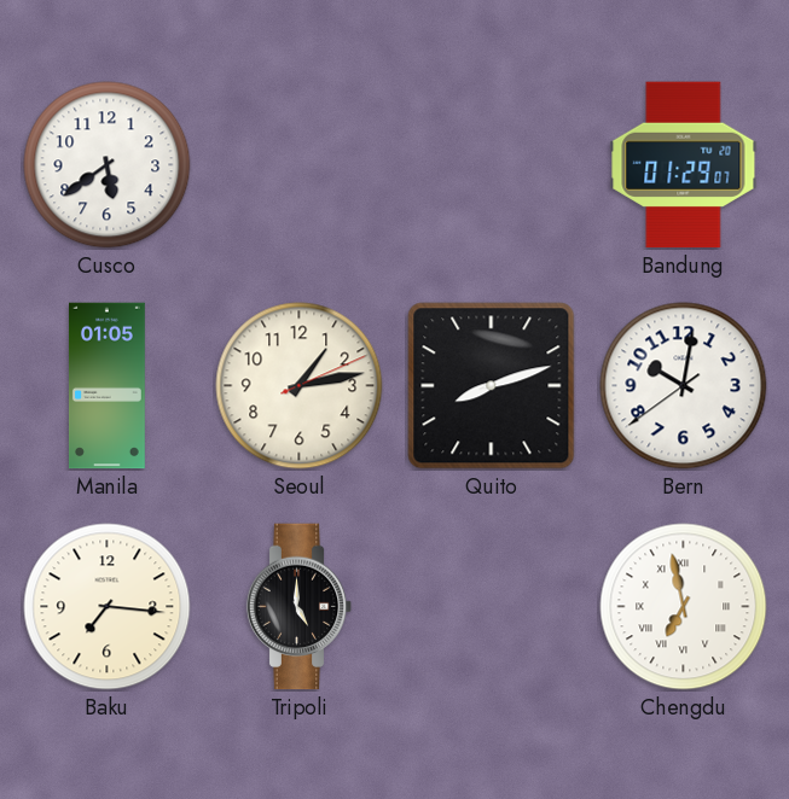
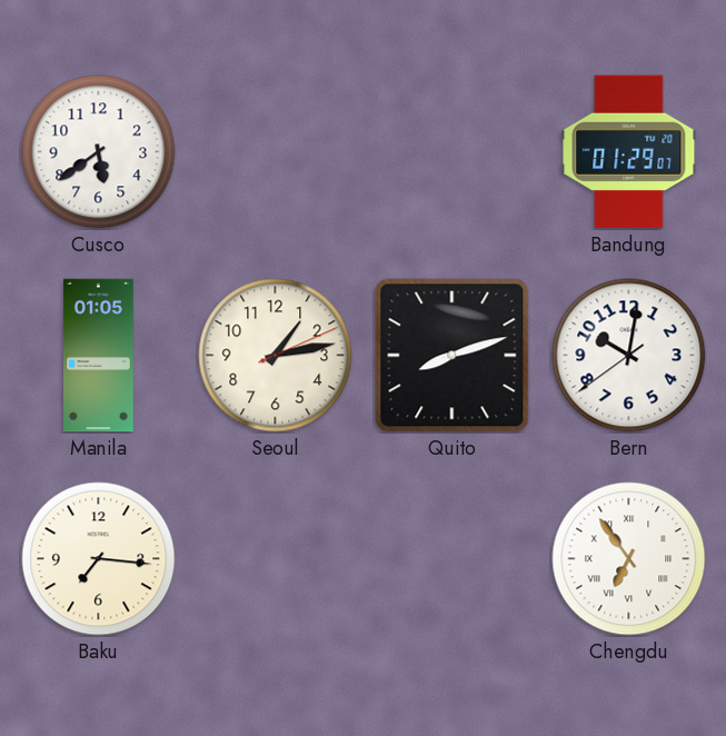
Tripoli: 5:00 -> none
Chengdu: 6:58 -> 6:54
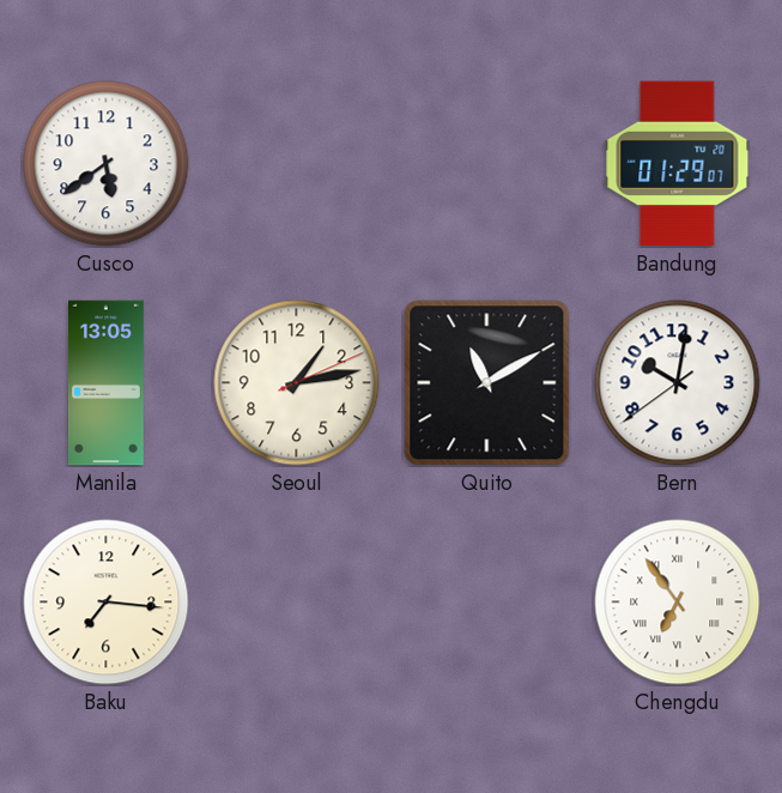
Manila: 01:05 -> 13:05
Quito: 8:12 -> 11:10
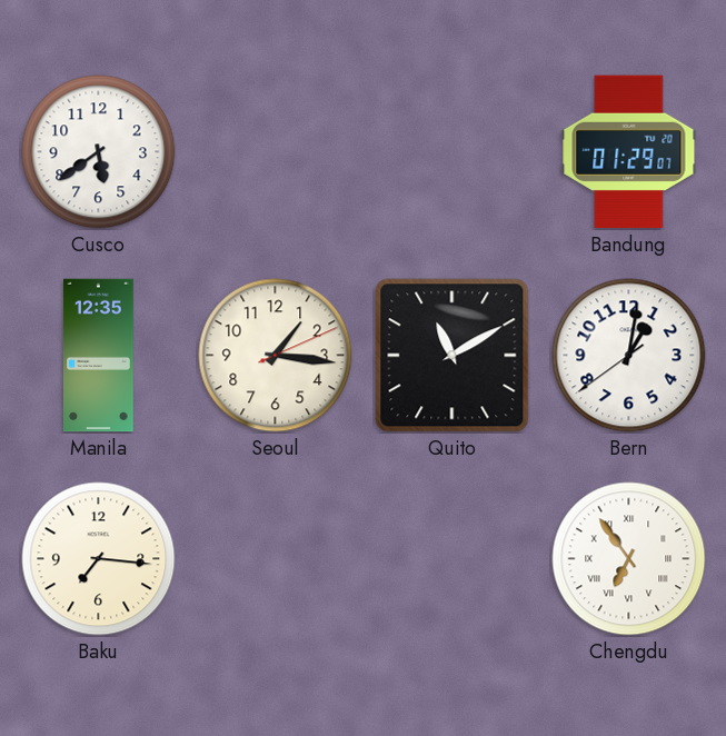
Manila: 13:05 -> 12:35
Seoul: 1:13 -> 1:16
Bern: 10:01 -> 1:01
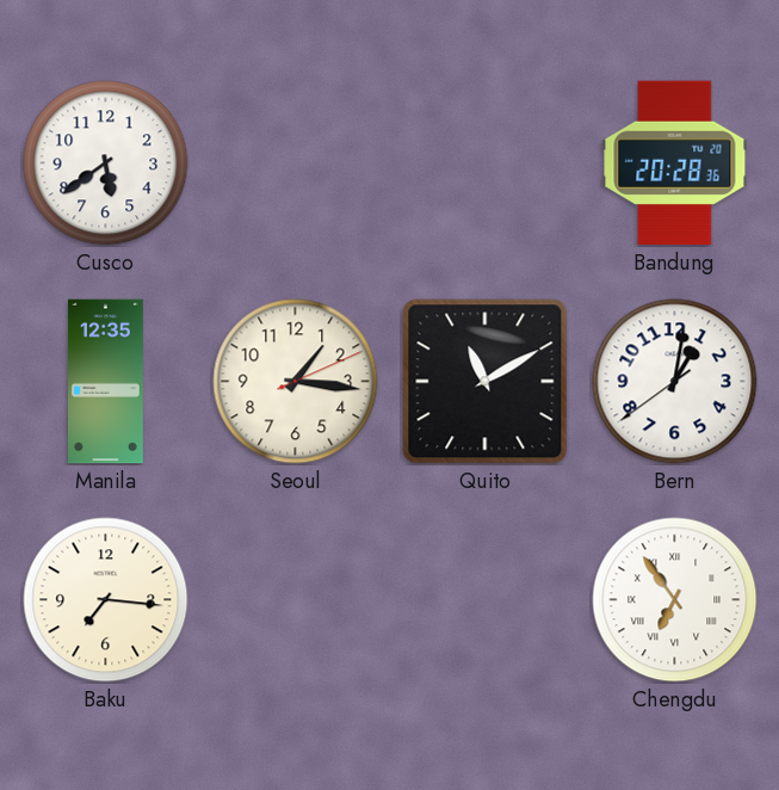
Bandung: 01:29 -> 20:28
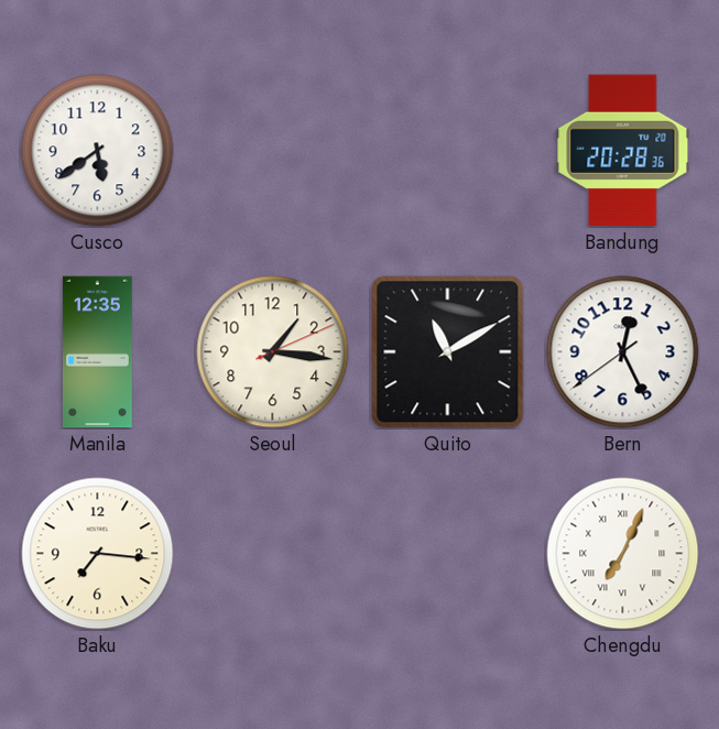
Bern: 1:01 -> 12:25
Chengdu: 6:54 -> 7:04
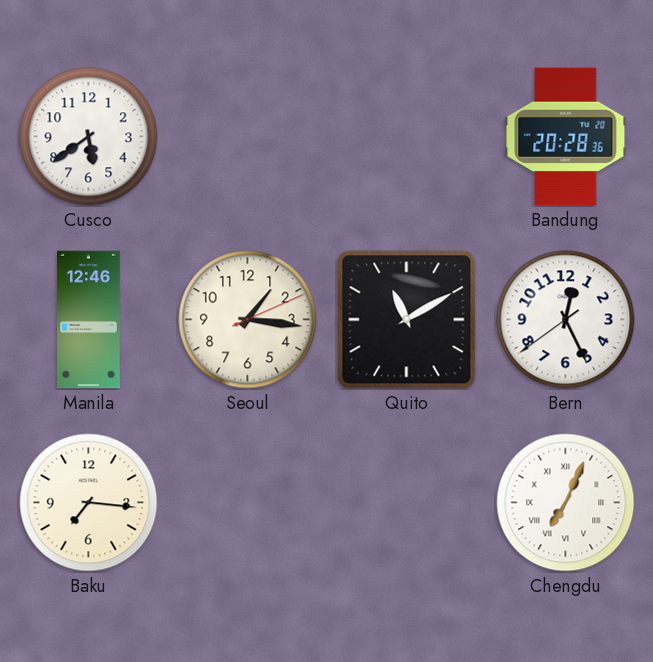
Manila: 12:35 -> 12:46
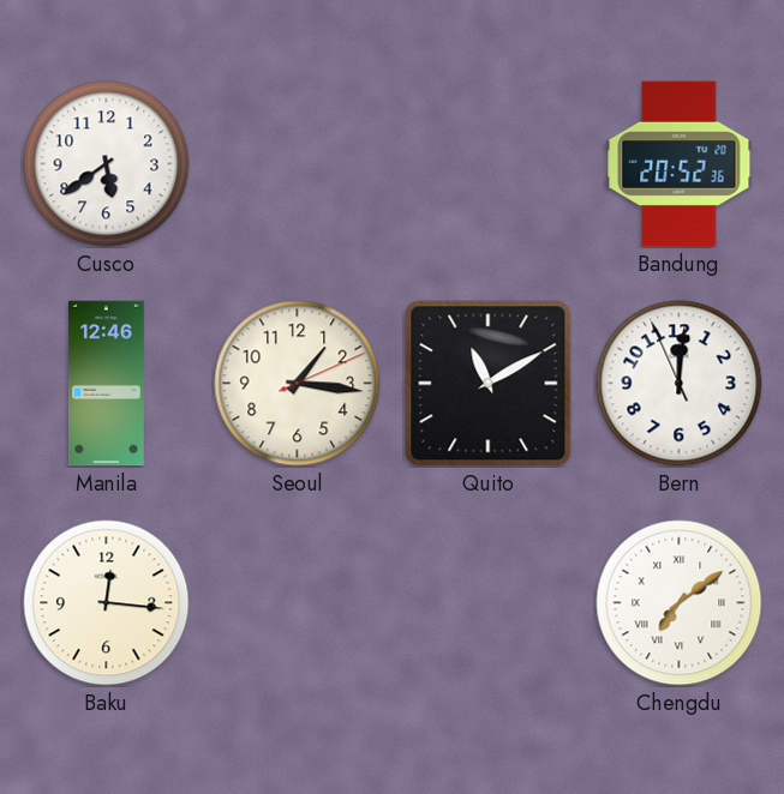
Bandung: 20:28 -> 20:52
Bern: 12:25 -> 12:00
Baku: 7:16 -> 12:16
Chengdu: 7:04 -> 7:09
